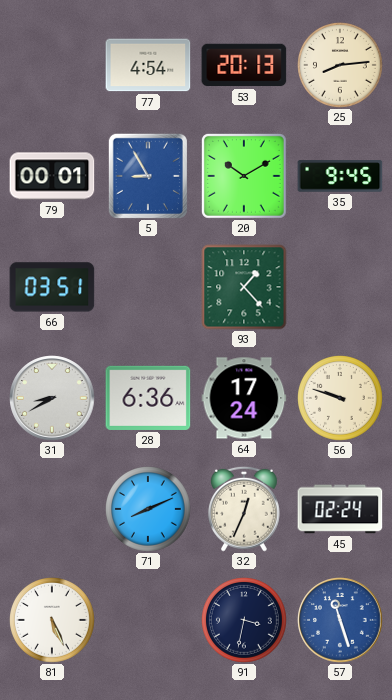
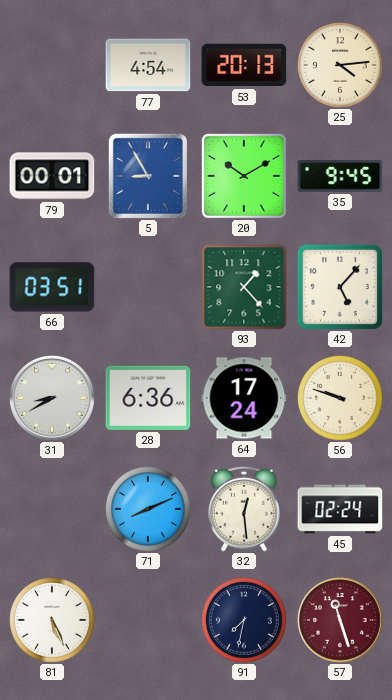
25: 8:14 -> 4:14
42: none -> 5:07
32: 12:34 -> 12:29
91: 3:32 -> 7:32
57 dial: blue -> burgundy
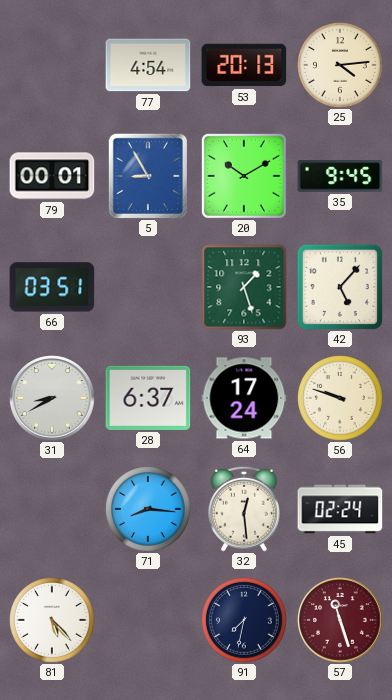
93: 1:23 -> 1:27
28: 6:36 -> 6:37
71: 8:11 -> 8:16
81: 5:26 -> 5:23
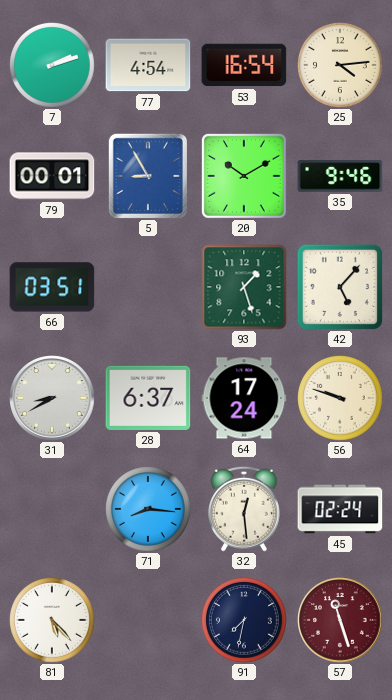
7: none -> 2:12
53: 20:13 -> 16:54
35: 9:45 -> 9:46
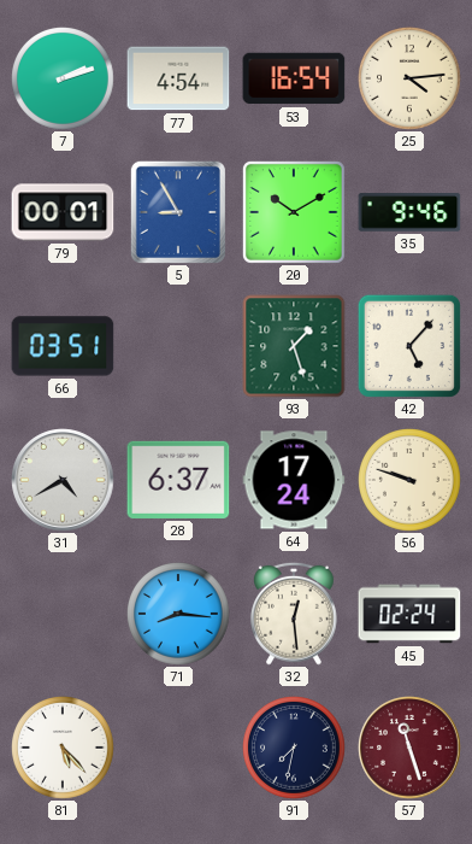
31: 8:40 -> 4:40
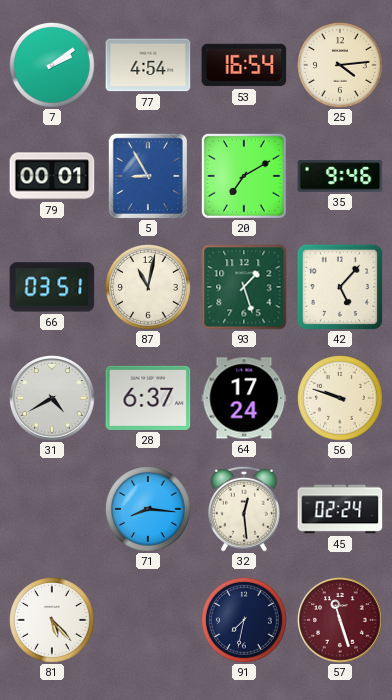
7: 2:12 -> 2:09
20: 10:10 -> 7:10
87: none -> 11:02
